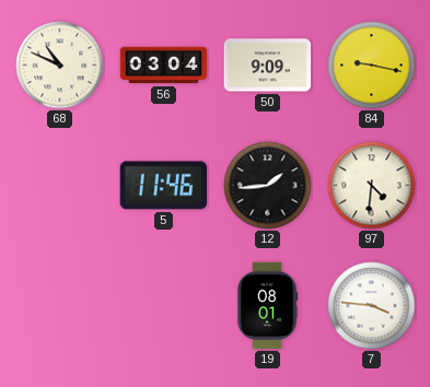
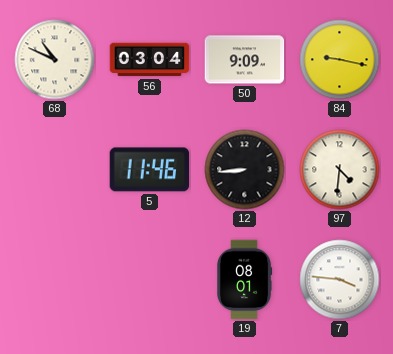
12: 1:44 -> 8:44
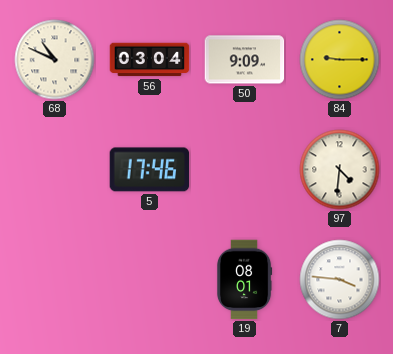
84: 9:17 -> 9:15
5: 11:46 -> 17:46
12: 8:44 -> none
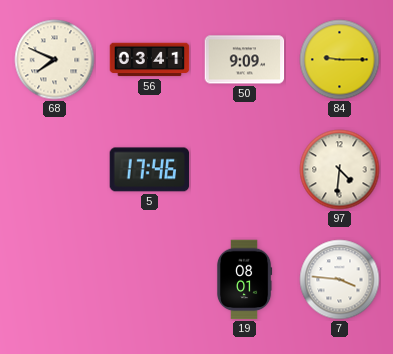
68: 10:49 -> 7:49
56: 03:04 -> 03:41
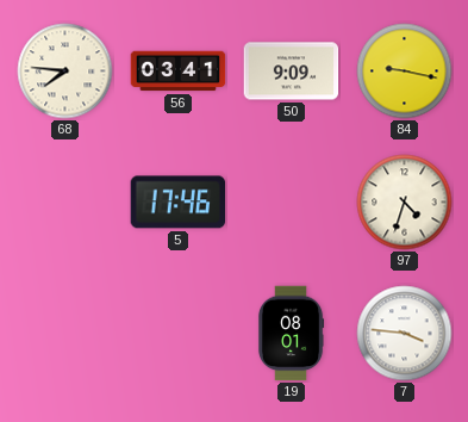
68: 7:49 -> 7:46
84: 9:15 -> 9:17
97: 4:31 -> 4:33
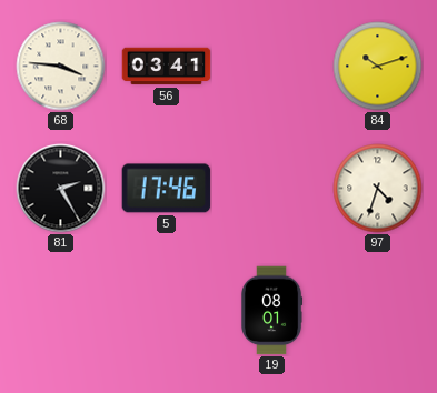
68: 7:46 -> 3:46
50: 9:09 -> none
84: 9:17 -> 10:12
81: none -> 2:25
7: 3:46 -> none
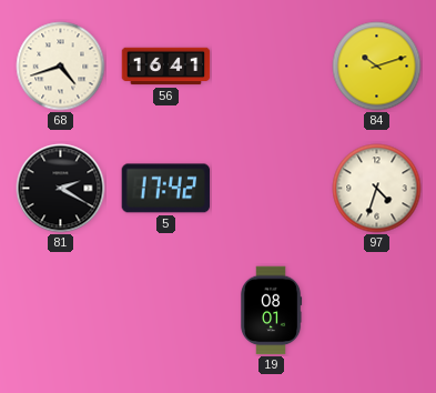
68: 3:46 -> 4:42
56: 03:41 -> 16:41
81: 2:25 -> 2:20
5: 17:46 -> 17:42
